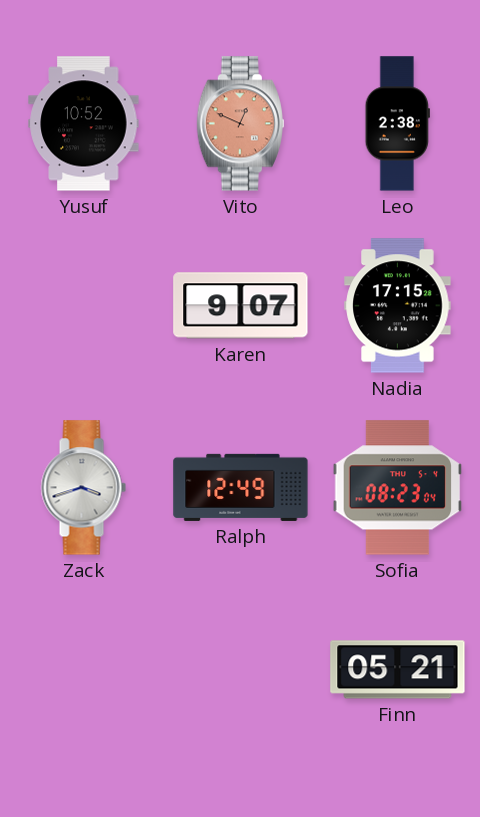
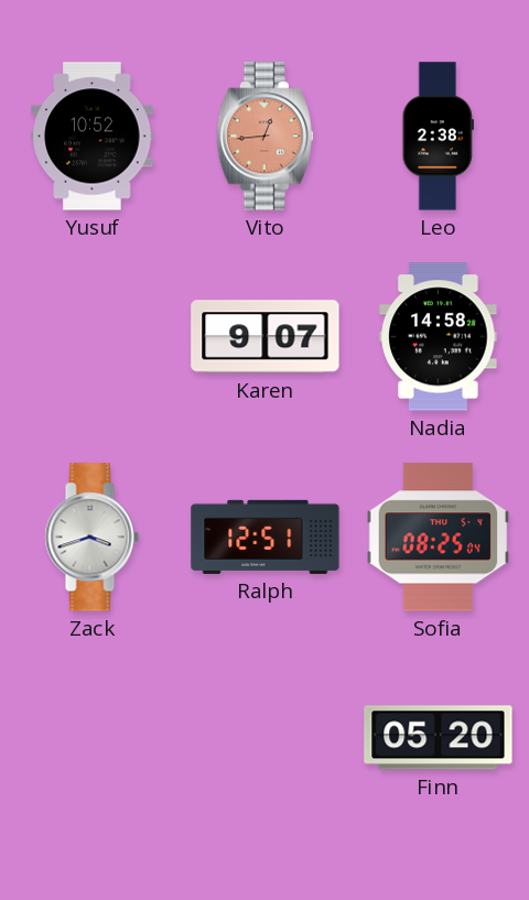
Vito: 12:49 -> 12:44
Nadia: 17:15 -> 14:58
Ralph: 12:49 -> 12:51
Sofia: 08:23 -> 08:25
Finn: 05:21 -> 05:20
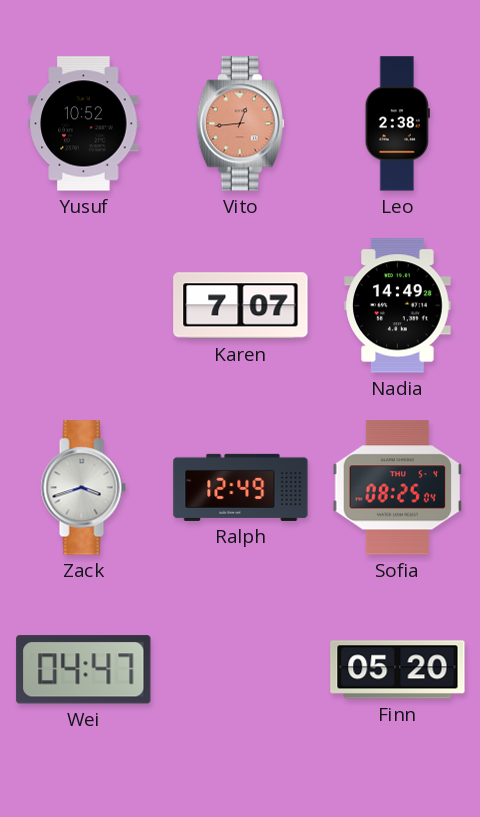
Karen: 9:07 -> 7:07
Nadia: 14:58 -> 14:49
Ralph: 12:51 -> 12:49
Wei: none -> 04:47
